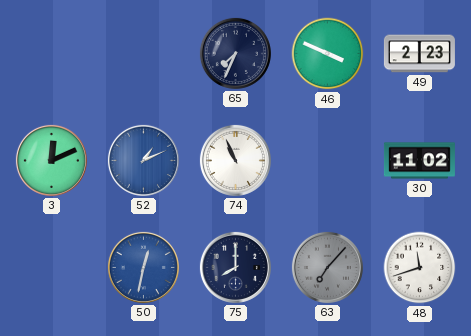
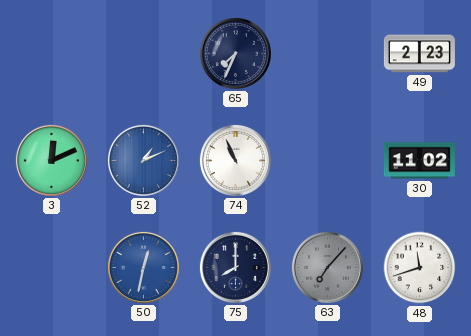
46: 3:49 -> none
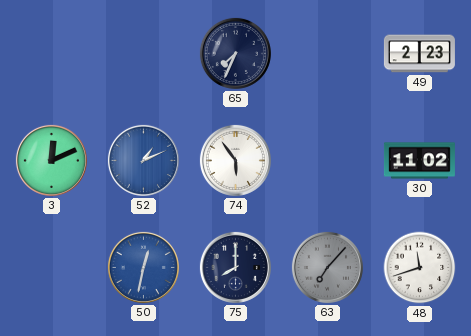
74: 10:56 -> 5:54
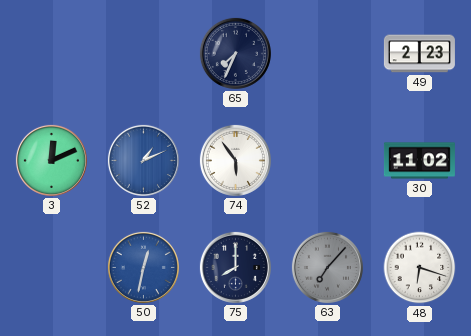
48: 11:42 -> 6:18
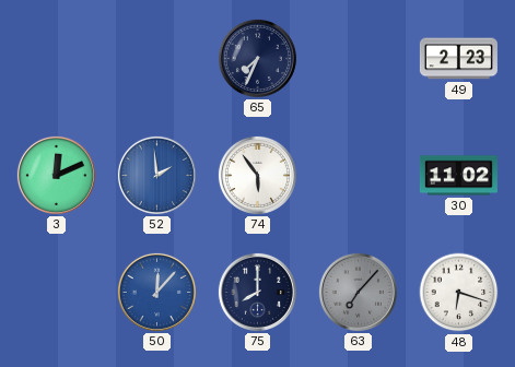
52: 1:11 -> 1:59
50: 12:32 -> 12:07
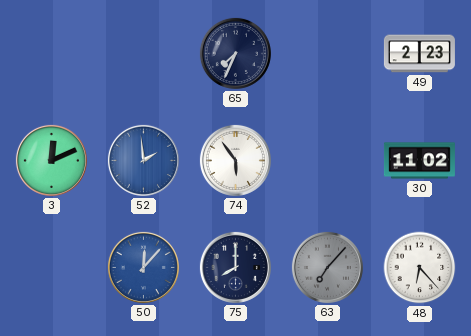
48: 6:18 -> 6:23
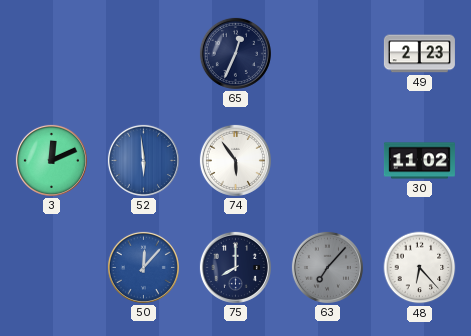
65: 7:34 -> 12:34
52: 1:59 -> 5:59
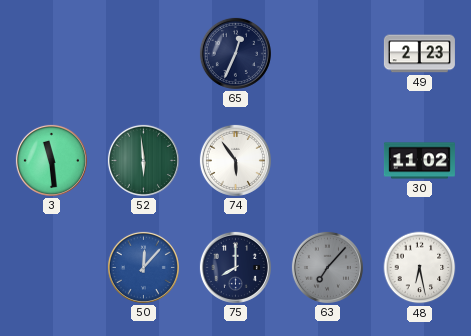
3: 12:11 -> 11:29
52 dial: blue -> green
48: 6:23 -> 6:28
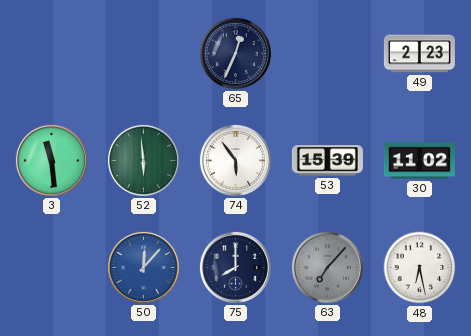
53: none -> 15:39
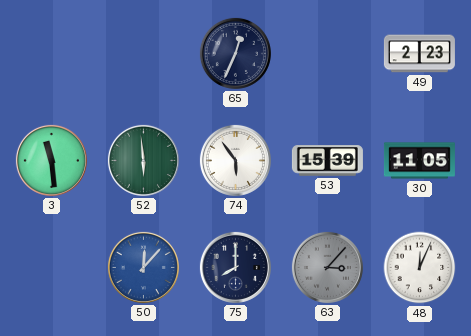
30: 11:02 -> 11:05
63: 7:07 -> 3:07
48: 6:28 -> 12:04
